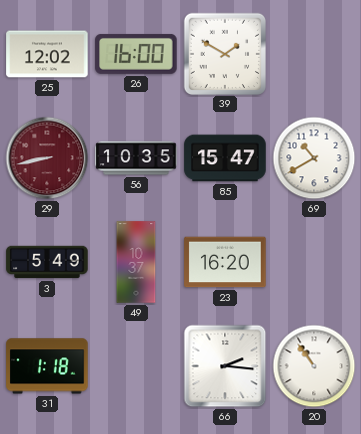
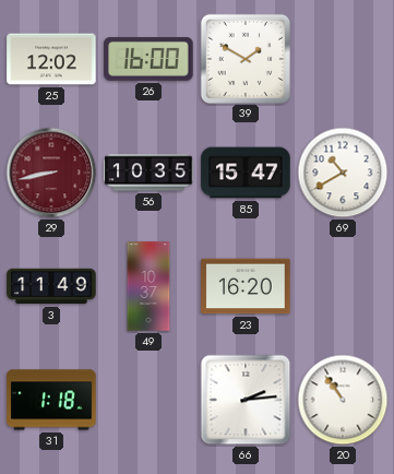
3: 5:49 -> 11:49
66: 2:16 -> 2:14
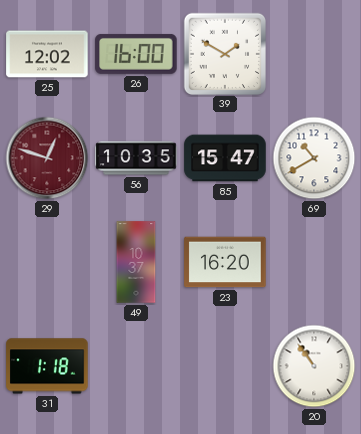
29: 8:43 -> 12:48
3: 11:49 -> none
66: 2:14 -> none
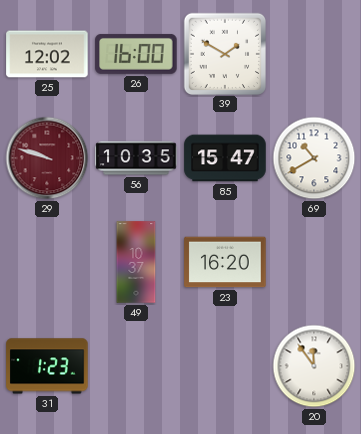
29: 12:48 -> 9:48
31: 1:18 -> 1:23
20: 10:54 -> 11:54
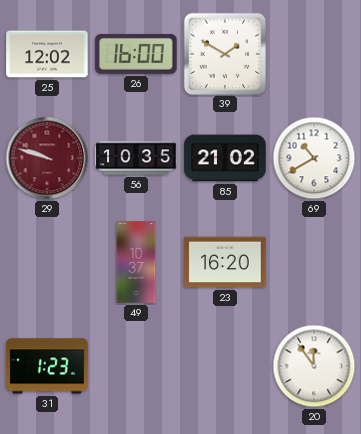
85: 15:47 -> 21:02
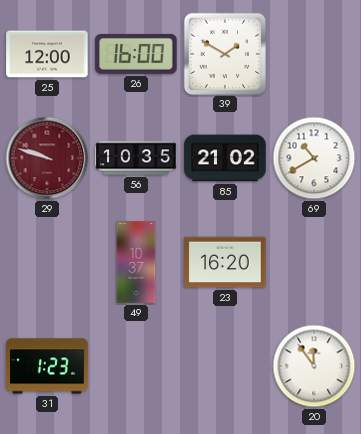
25: 12:02 -> 12:00
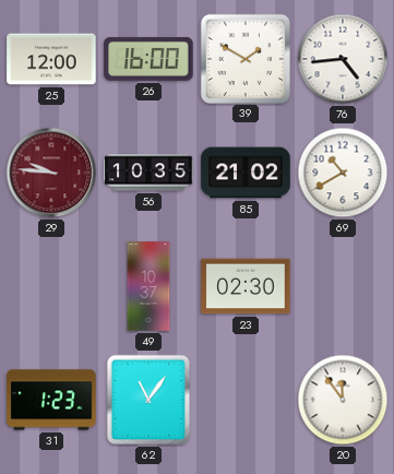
76: none -> 4:44
29: 9:48 -> 9:46
23: 16:20 -> 02:30
62: none -> 11:06
